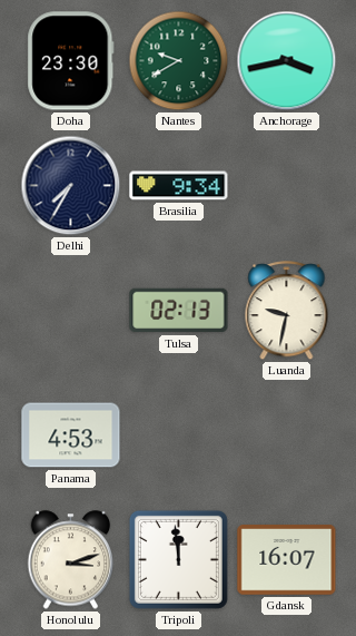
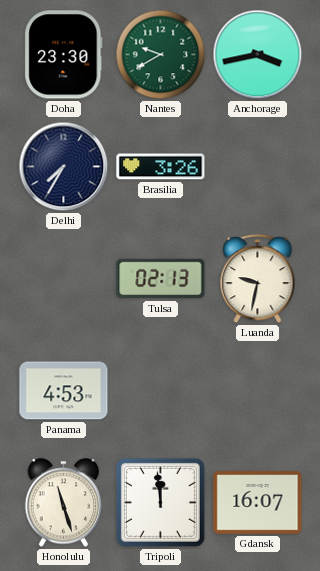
Brasilia: 9:34 -> 3:26
Honolulu: 3:12 -> 11:27
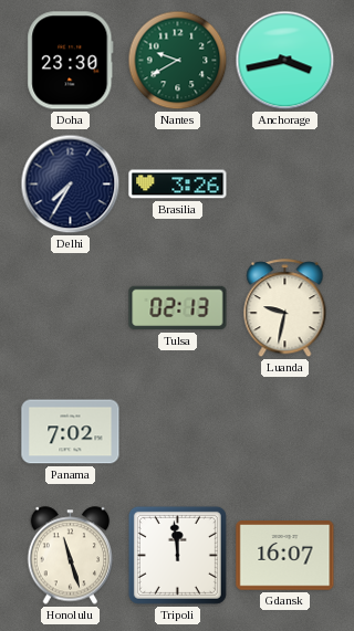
Panama: 4:53 -> 7:02
